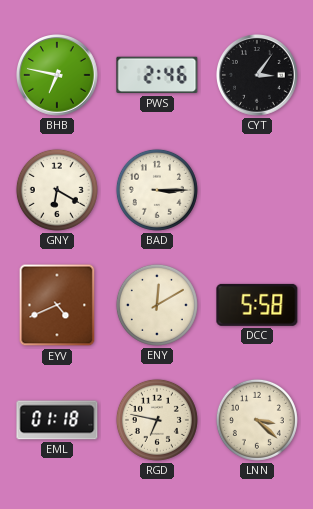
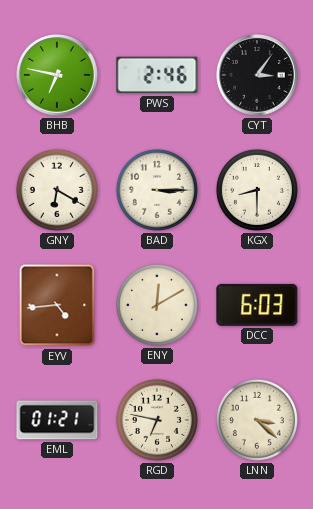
KGX: none -> 8:30
EYV: 4:41 -> 4:44
DCC: 5:58 -> 6:03
EML: 01:18 -> 01:21
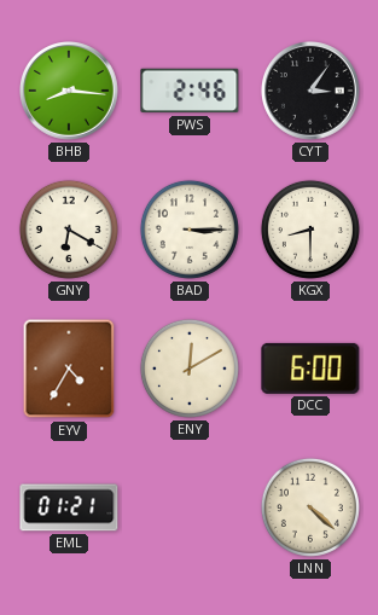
BHB: 6:47 -> 8:16
EYV: 4:44 -> 4:35
DCC: 6:03 -> 6:00
RGD: 6:47 -> none
LNN: 3:22 -> 4:22
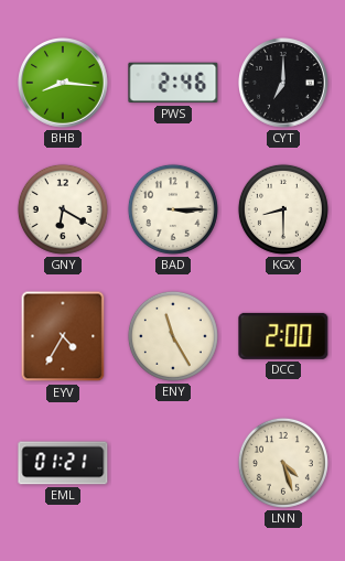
CYT: 3:06 -> 7:00
ENY: 12:10 -> 11:25
DCC: 6:00 -> 2:00
LNN: 4:22 -> 4:27
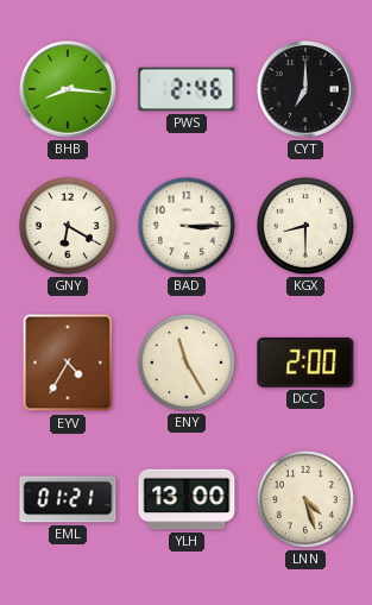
YLH: none -> 13:00
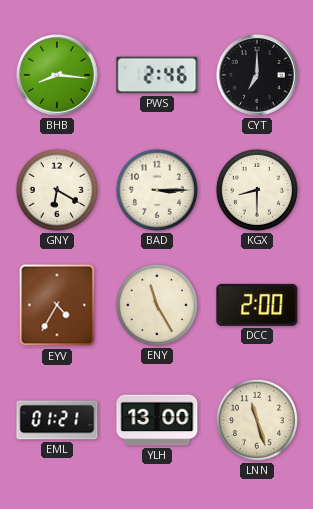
LNN: 4:27 -> 11:27
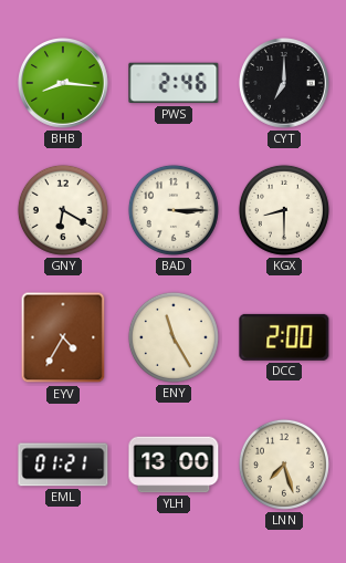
LNN: 11:27 -> 7:27
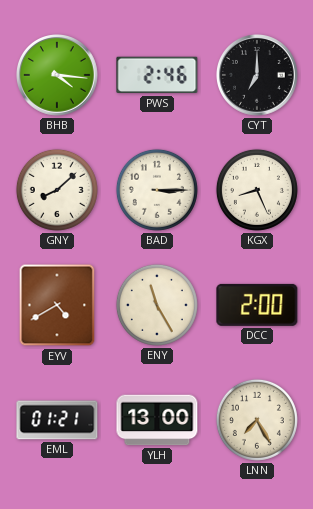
BHB: 8:16 -> 4:16
GNY: 6:20 -> 8:08
KGX: 8:30 -> 8:26
EYV: 4:35 -> 4:40
LNN: 7:27 -> 7:25
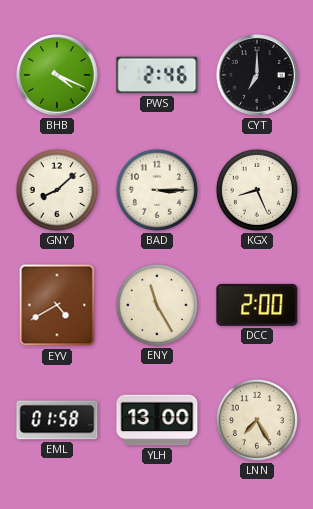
BHB: 4:16 -> 4:19
EML: 01:21 -> 01:58
